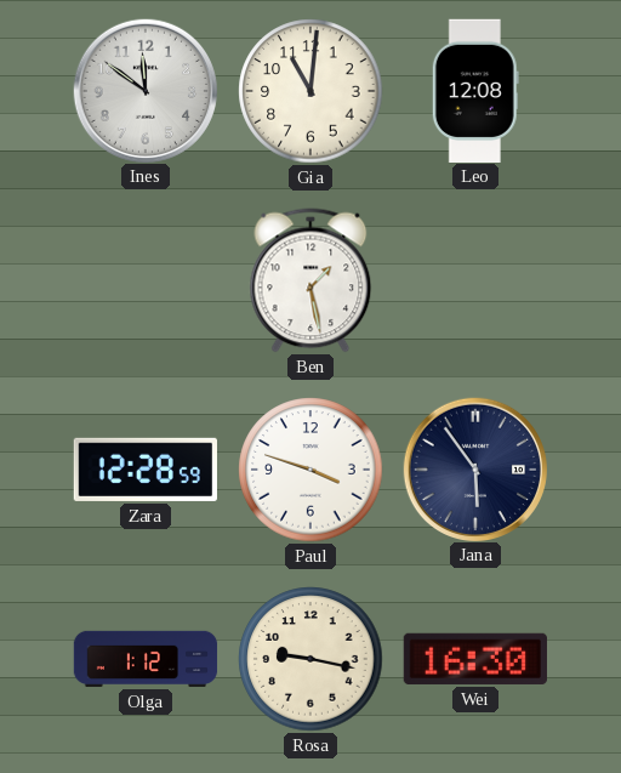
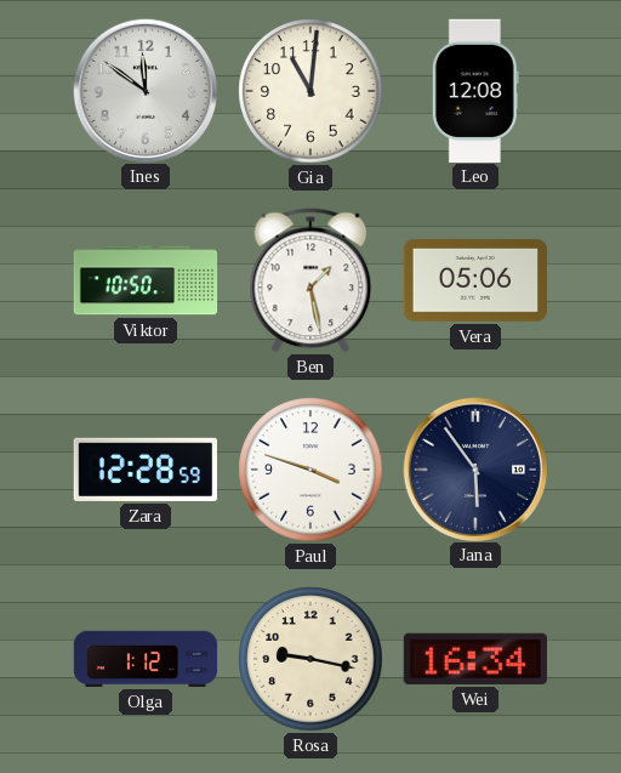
Viktor: none -> 10:50
Vera: none -> 05:06
Wei: 16:30 -> 16:34
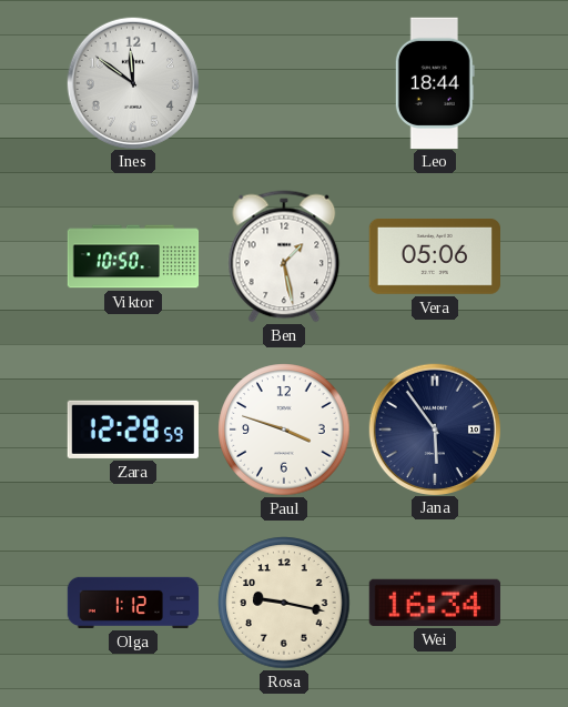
Gia: 11:01 -> none
Leo: 12:08 -> 18:44
